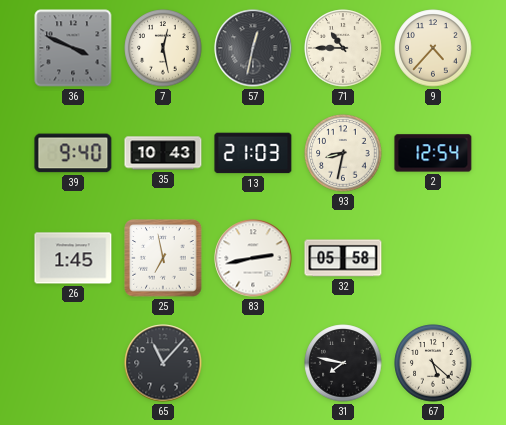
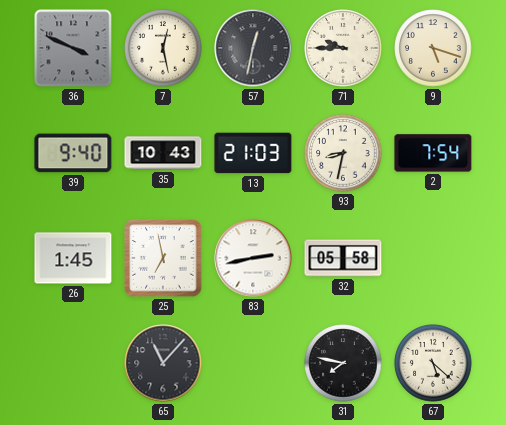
71: 10:45 -> 9:45
9: 4:37 -> 5:18
2: 12:54 -> 7:54
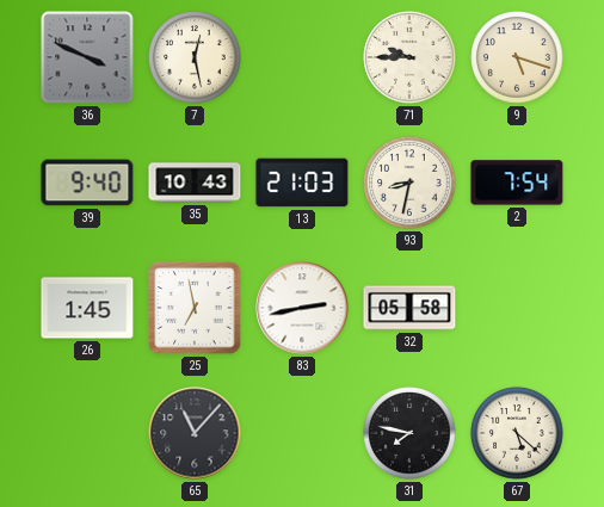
57: 12:32 -> none
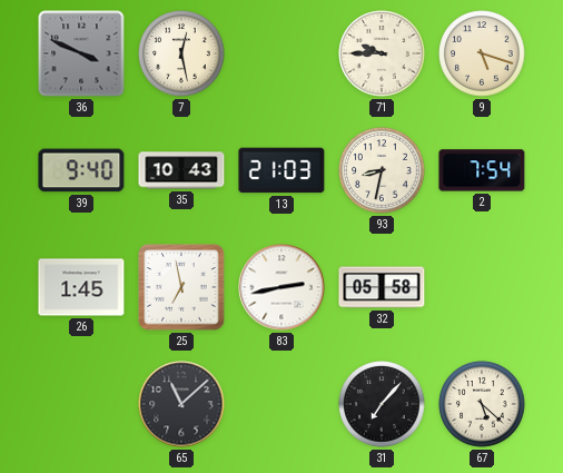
65: 11:07 -> 11:08
31: 7:47 -> 7:07
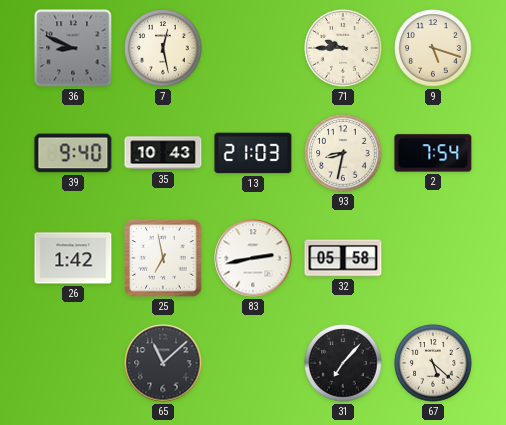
36: 3:49 -> 8:49
26: 1:45 -> 1:42
